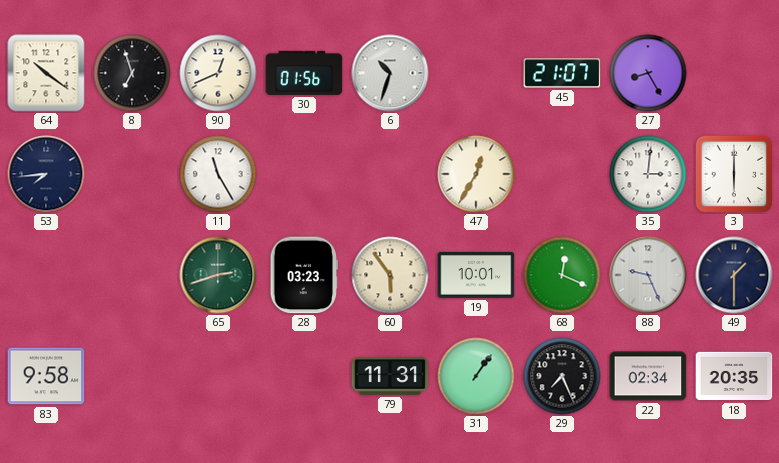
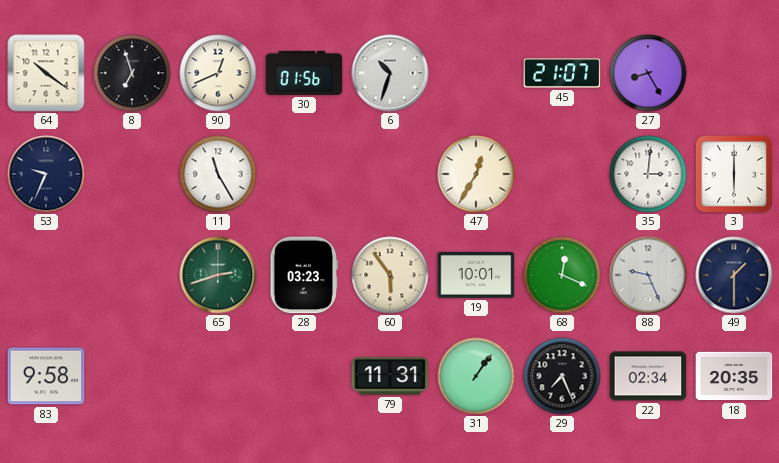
53: 7:44 -> 9:34
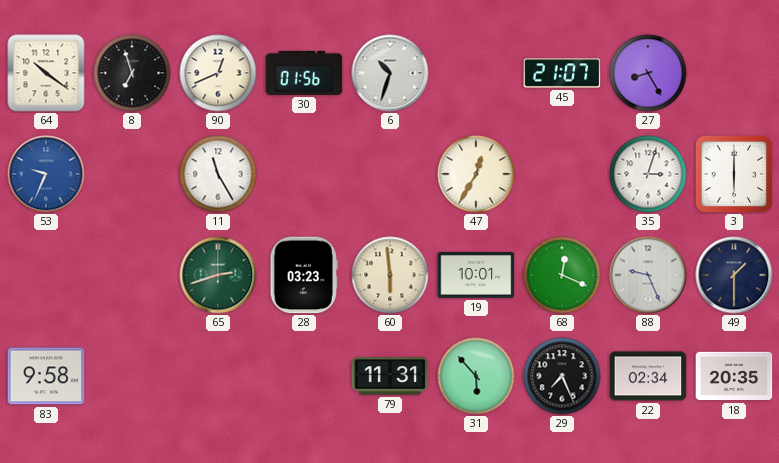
53 dial: navy -> blue
35: 3:01 -> 3:03
60: 5:54 -> 5:59
31: 1:06 -> 5:53
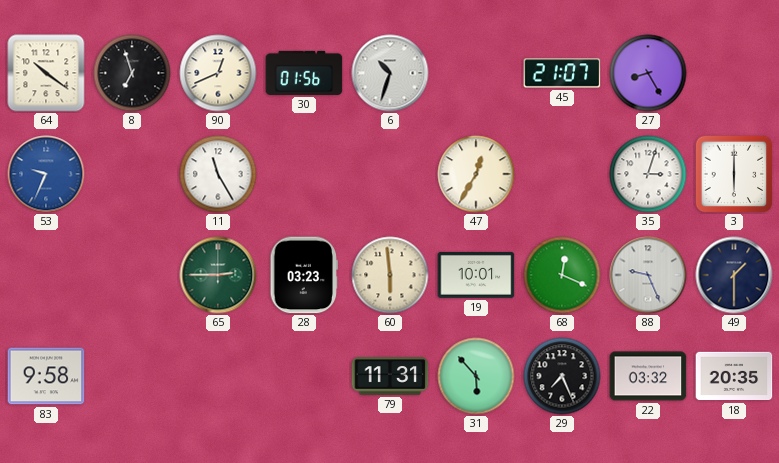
65: 2:42 -> 2:45
22: 02:34 -> 03:32
